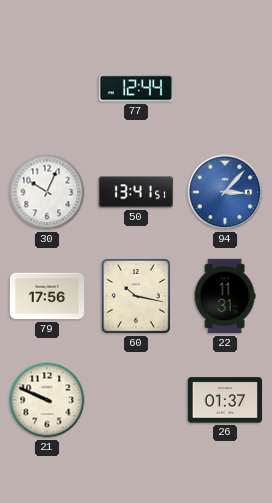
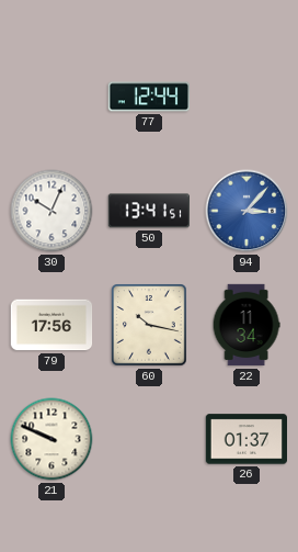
22: 11:31 -> 11:34
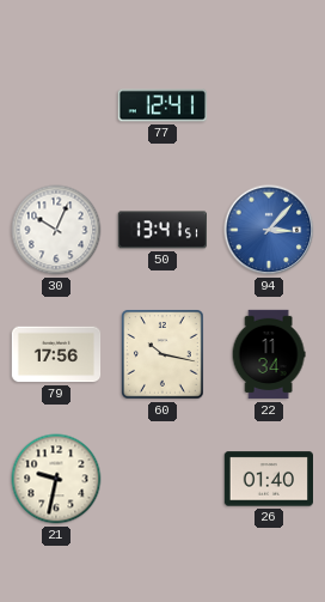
77: 12:44 -> 12:41
21: 9:49 -> 9:32
26: 01:37 -> 01:40
